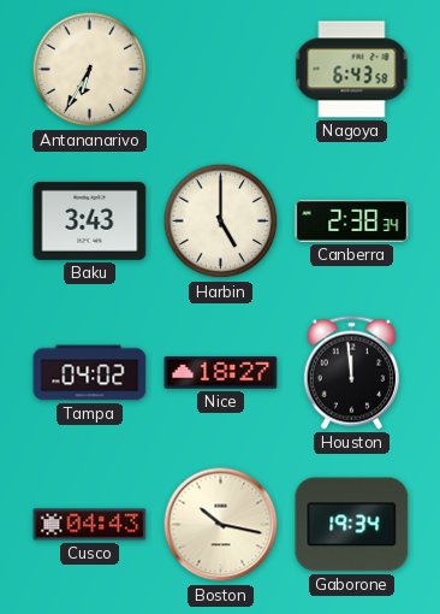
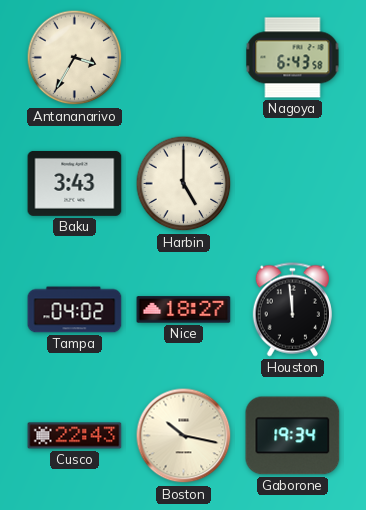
Antananarivo: 6:35 -> 3:35
Canberra: 2:38 -> none
Cusco: 04:43 -> 22:43
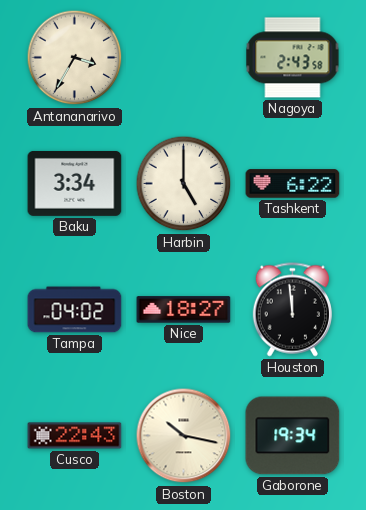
Nagoya: 6:43 -> 2:43
Baku: 3:43 -> 3:34
Tashkent: none -> 6:22
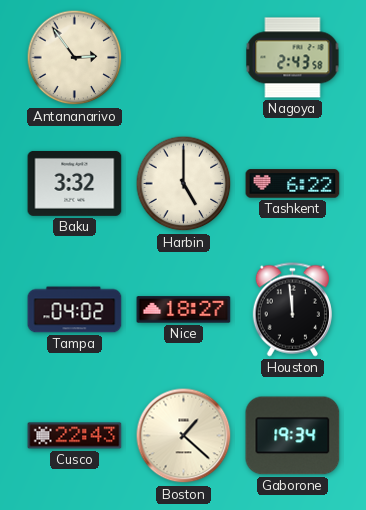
Antananarivo: 3:35 -> 2:54
Baku: 3:34 -> 3:32
Boston: 10:17 -> 1:22
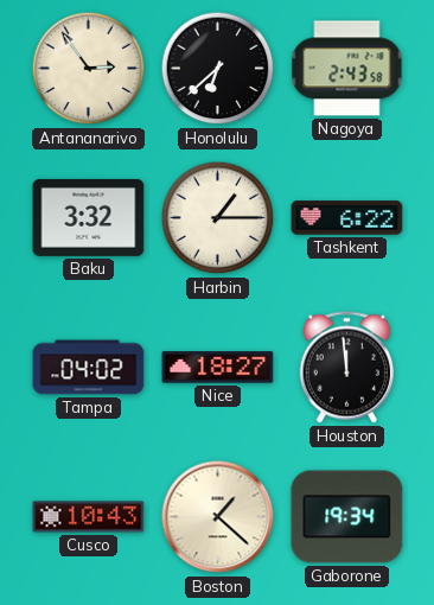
Honolulu: none -> 6:38
Harbin: 5:00 -> 1:15
Cusco: 22:43 -> 10:43
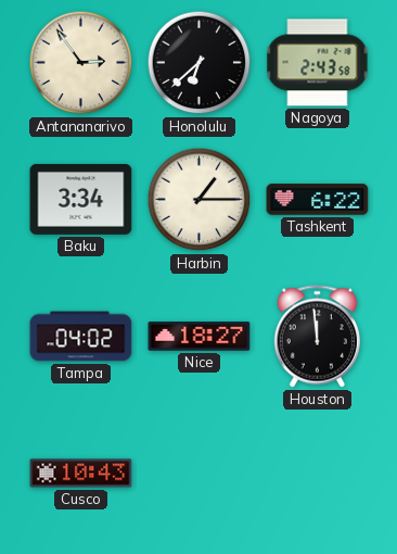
Baku: 3:32 -> 3:34
Boston: 1:22 -> none
Gaborone: 19:34 -> none
